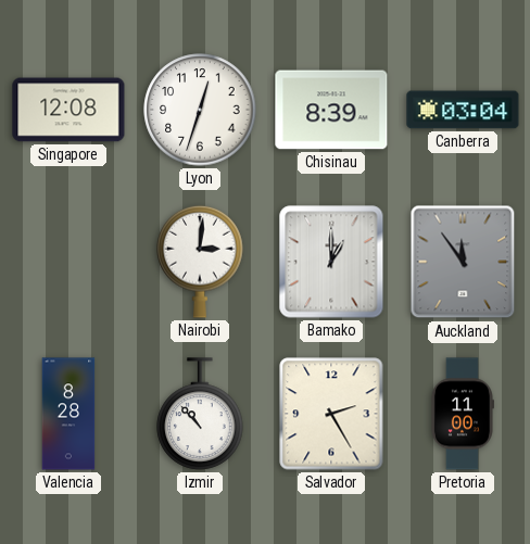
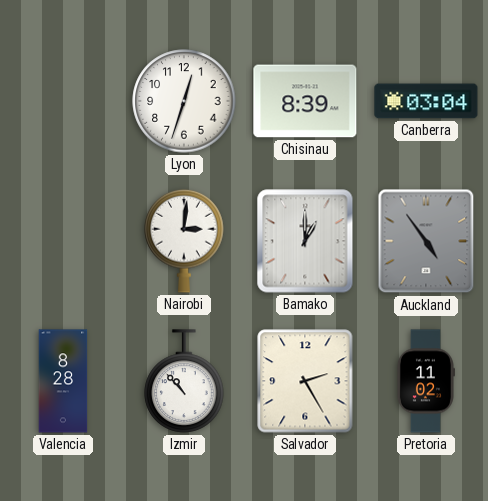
Singapore: 12:08 -> none
Auckland: 11:54 -> 4:54
Pretoria: 11:00 -> 11:02
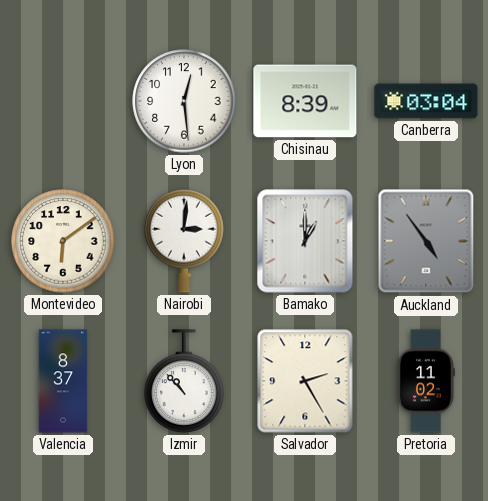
Lyon: 12:33 -> 12:29
Montevideo: none -> 6:09
Valencia: 8:28 -> 8:37
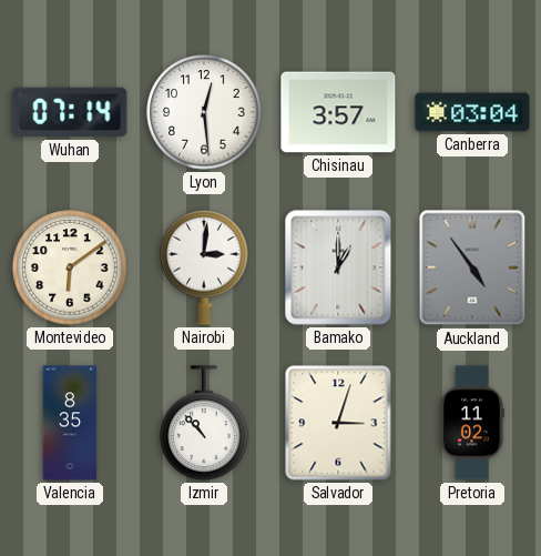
Wuhan: none -> 07:14
Chisinau: 8:39 -> 3:57
Valencia: 8:37 -> 8:35
Salvador: 2:25 -> 3:03
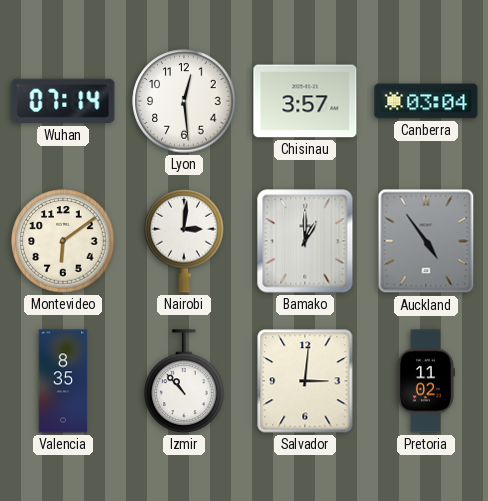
Salvador: 3:03 -> 3:01
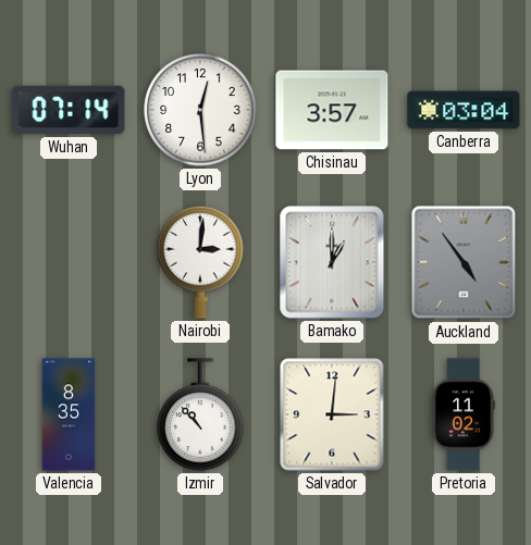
Montevideo: 6:09 -> none
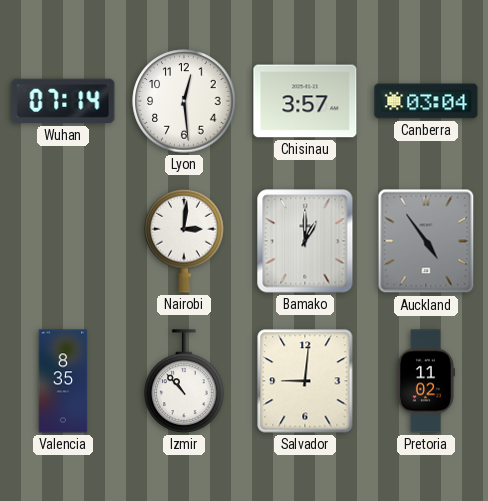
Salvador: 3:01 -> 9:01
